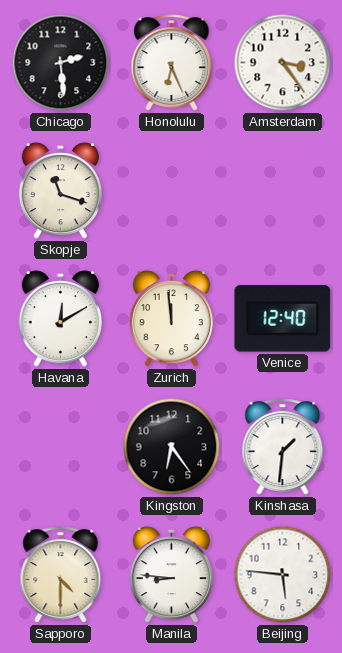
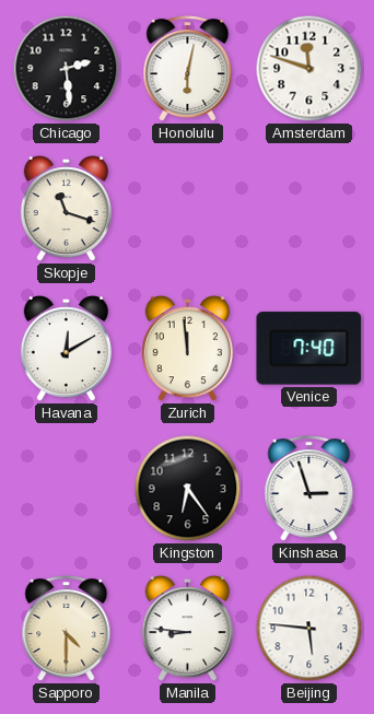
Honolulu: 6:26 -> 6:02
Amsterdam: 3:24 -> 11:48
Venice: 12:40 -> 7:40
Kinshasa: 1:31 -> 2:57
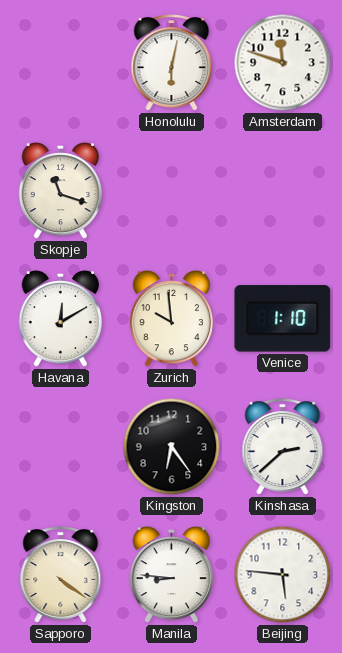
Chicago: 2:29 -> none
Zurich: 11:59 -> 9:59
Venice: 7:40 -> 1:10
Kinshasa: 2:57 -> 2:38
Sapporo: 4:30 -> 4:21
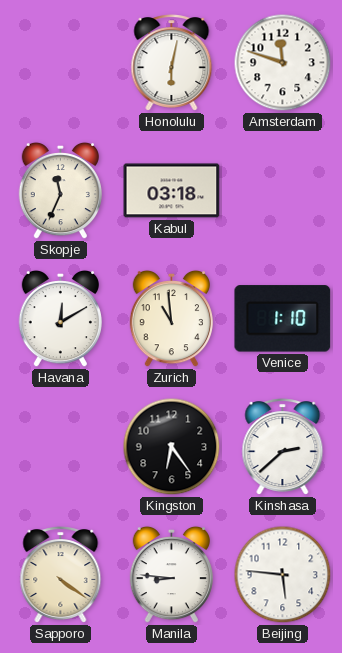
Skopje: 11:18 -> 11:34
Kabul: none -> 03:18
Zurich: 9:59 -> 10:59
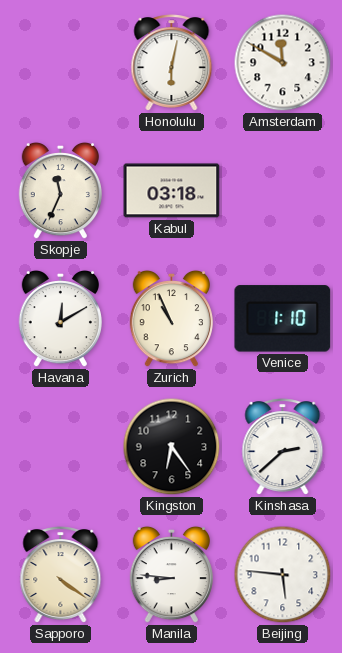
Amsterdam: 11:48 -> 11:50
Zurich: 10:59 -> 10:56
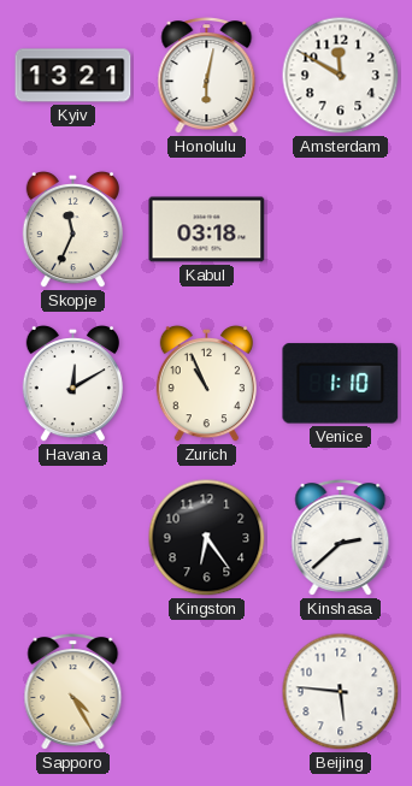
Kyiv: none -> 13:21
Sapporo: 4:21 -> 4:25
Manila: 8:46 -> none
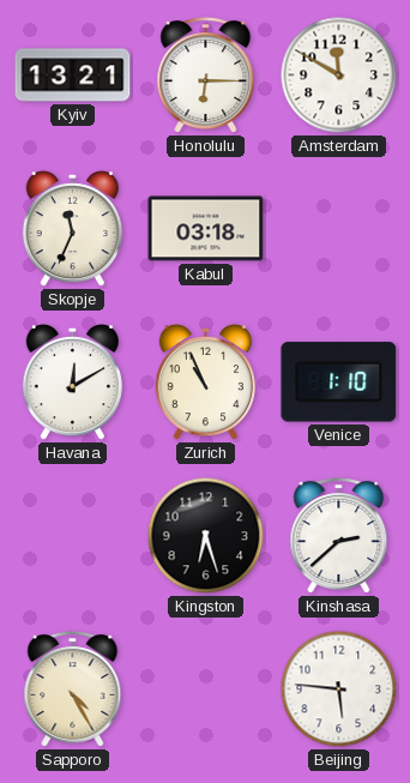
Honolulu: 6:02 -> 6:15
Kingston: 6:24 -> 6:27
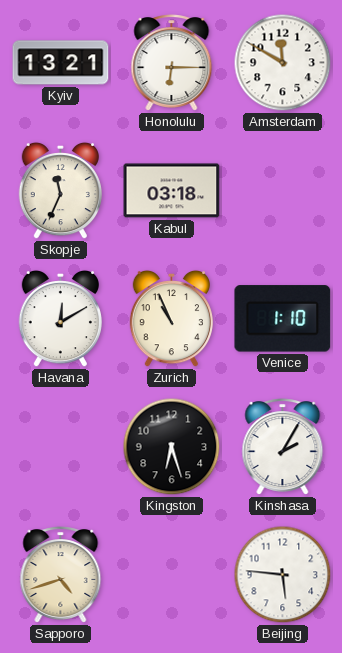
Kinshasa: 2:38 -> 2:05
Sapporo: 4:25 -> 4:42
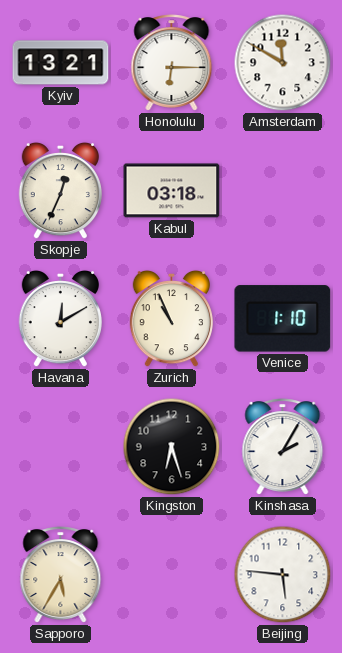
Skopje: 11:34 -> 12:34
Sapporo: 4:42 -> 5:35
